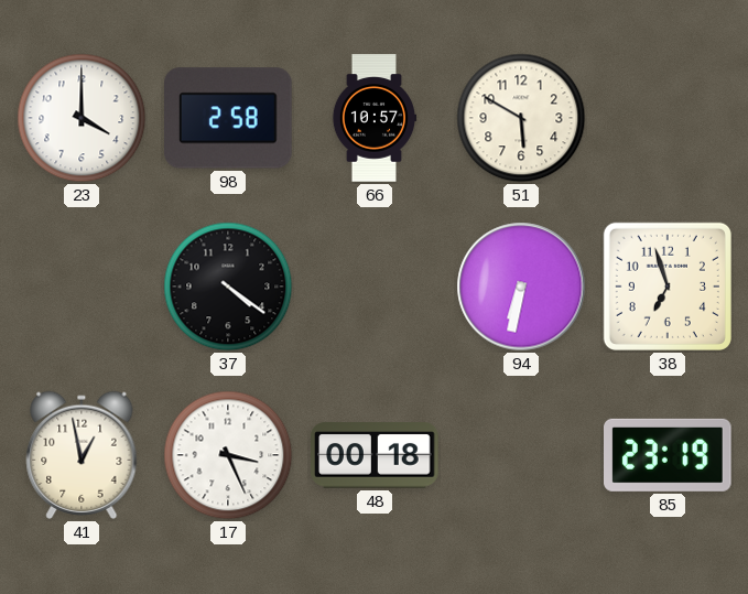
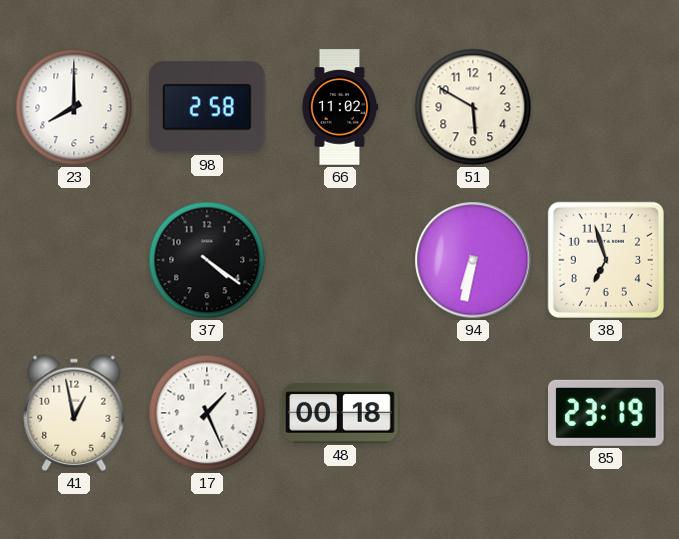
23: 4:00 -> 8:00
66: 10:57 -> 11:02
17: 3:26 -> 1:26
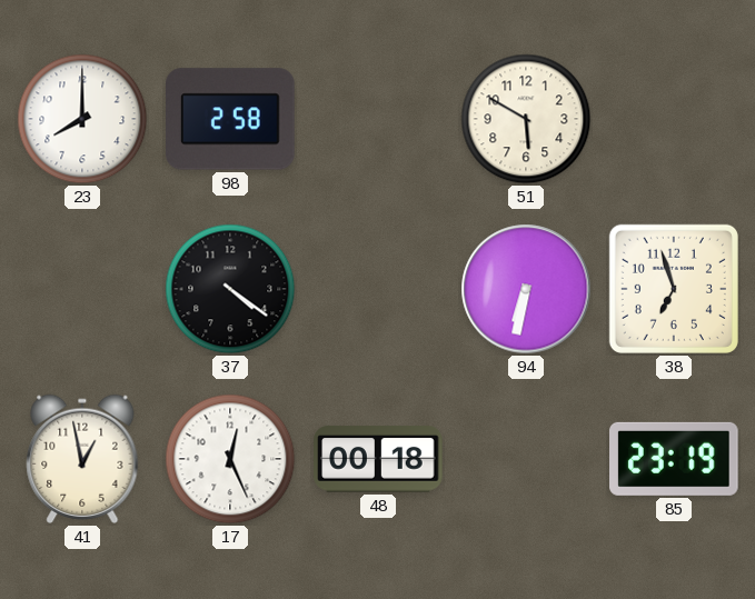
66: 11:02 -> none
17: 1:26 -> 12:26
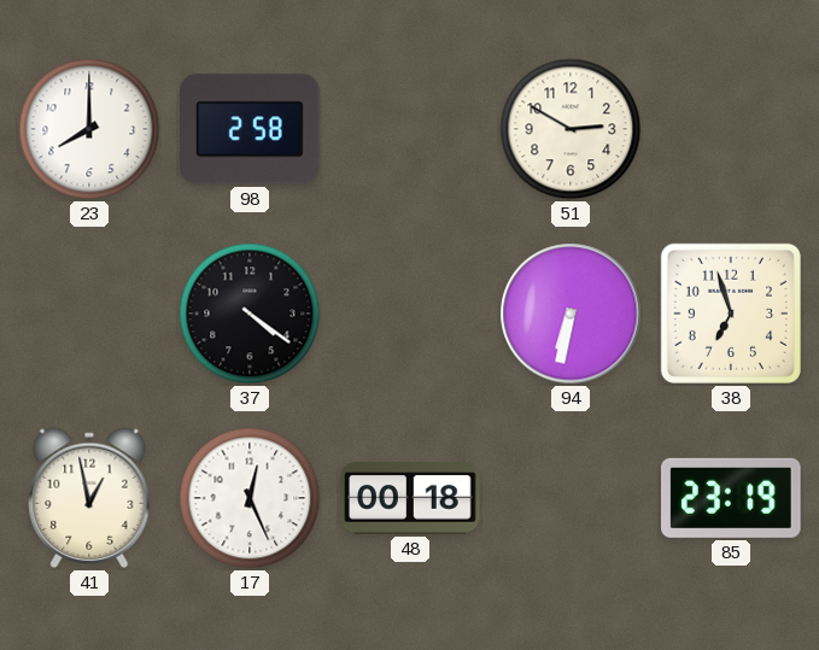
51: 5:50 -> 2:50
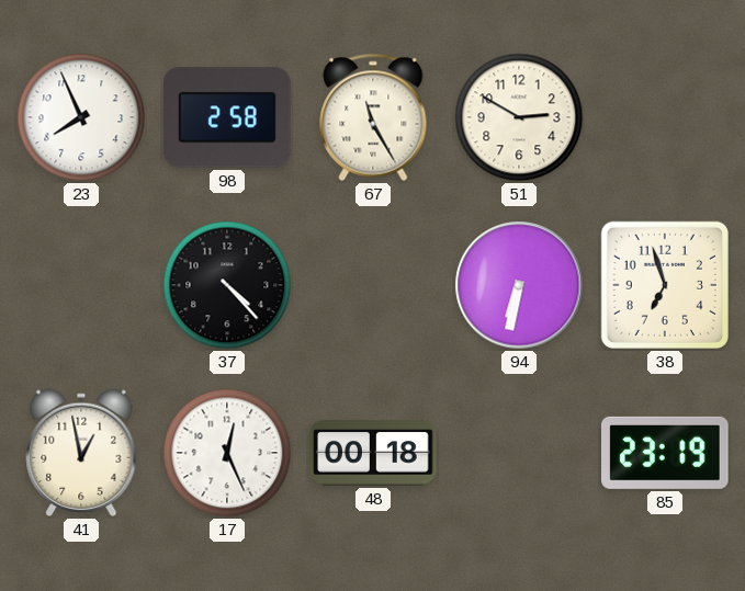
23: 8:00 -> 7:56
67: none -> 11:25
37: 4:21 -> 4:23
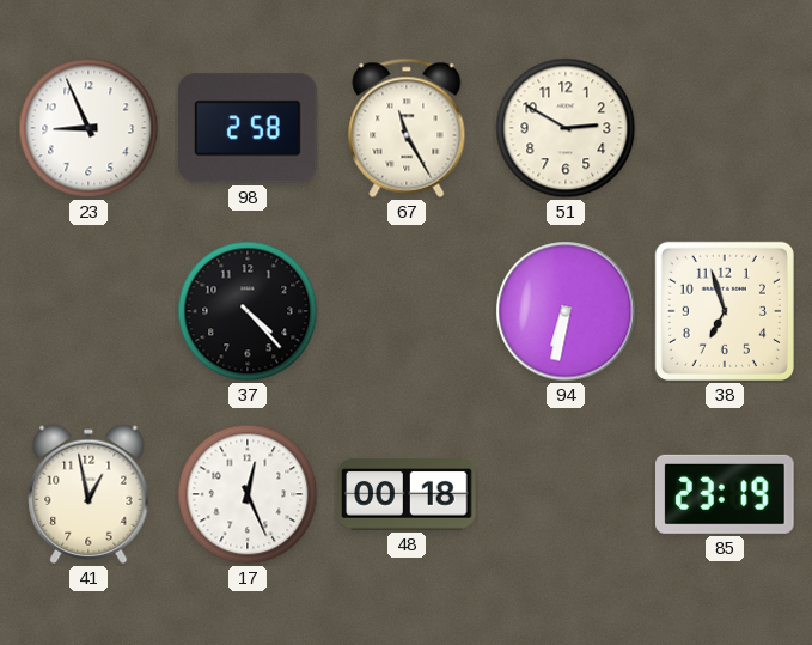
23: 7:56 -> 8:56
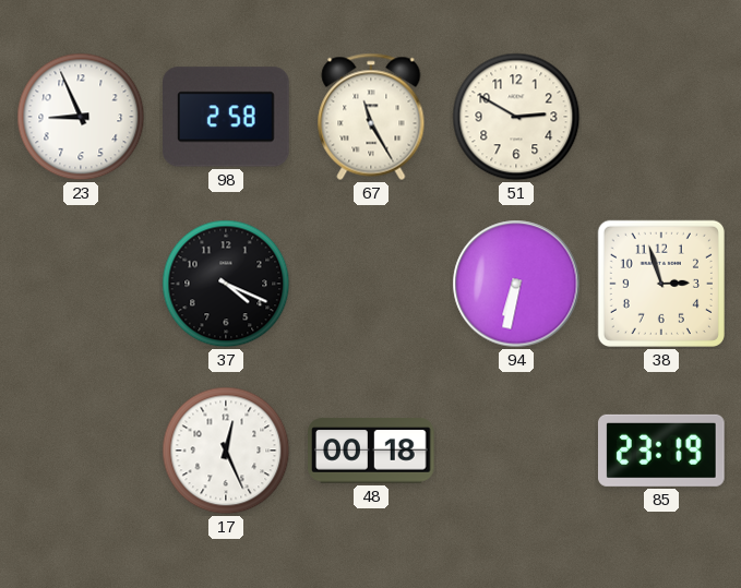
37: 4:23 -> 4:19
38: 6:57 -> 2:57
41: 12:58 -> none
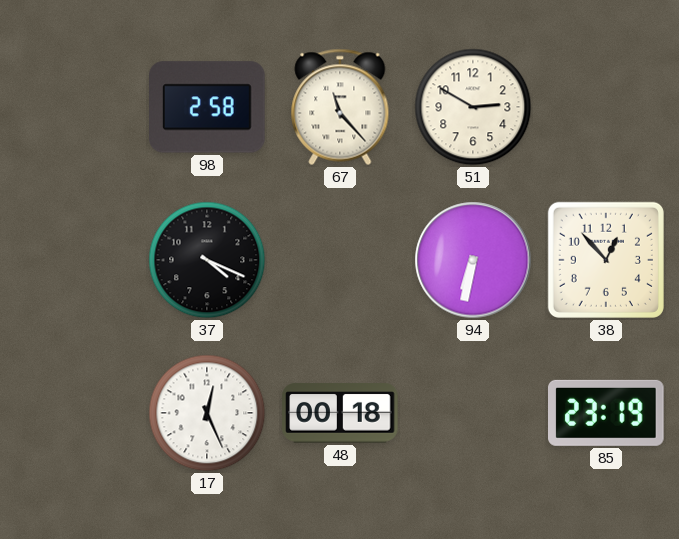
23: 8:56 -> none
67: 11:25 -> 11:23
38: 2:57 -> 12:53
